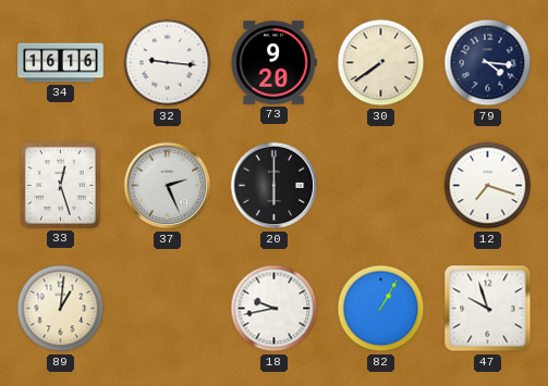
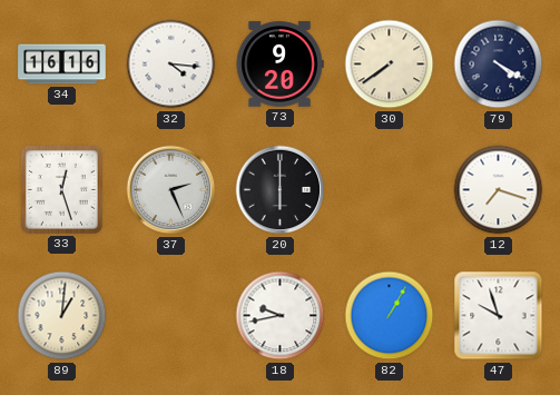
32: 9:16 -> 4:16
79: 4:16 -> 4:20
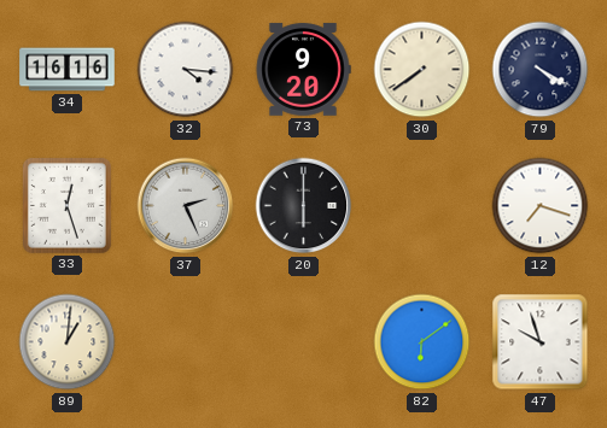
18: 9:43 -> none
82: 1:05 -> 6:09
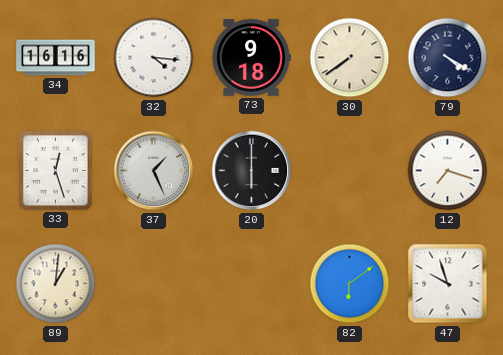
73: 9:20 -> 9:18
37: 2:26 -> 1:26
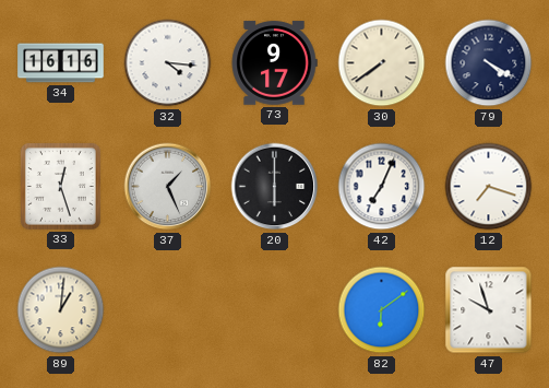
73: 9:18 -> 9:17
42: none -> 7:04
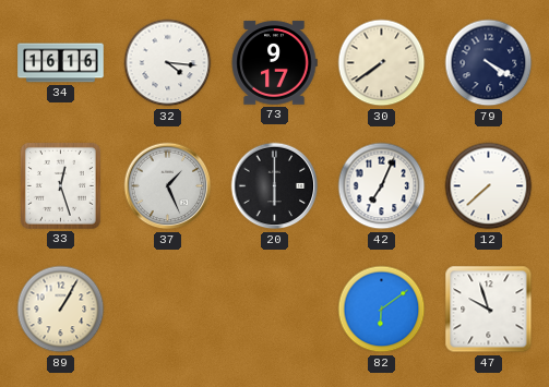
12: 7:18 -> 7:38
89: 1:01 -> 1:05
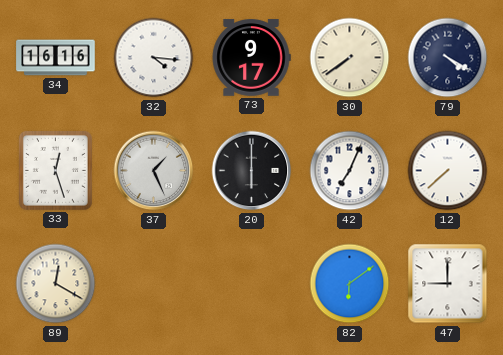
89: 1:05 -> 12:20
47: 9:57 -> 9:00
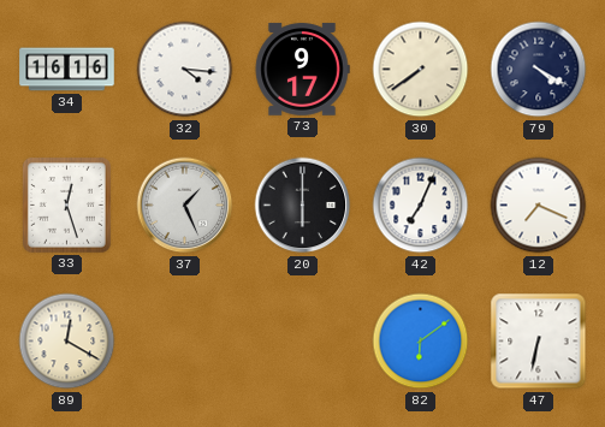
12: 7:38 -> 7:19
47: 9:00 -> 6:32
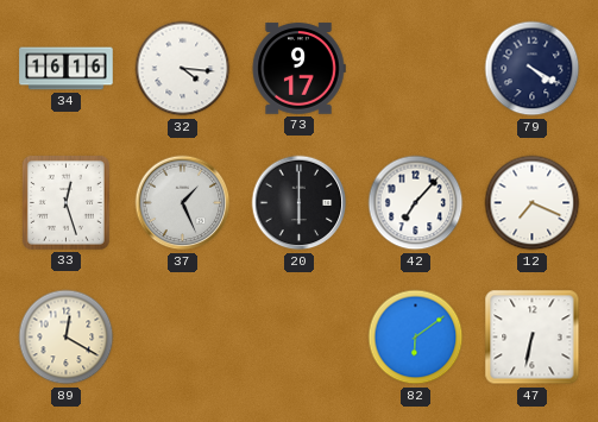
30: 7:39 -> none
42: 7:04 -> 7:07
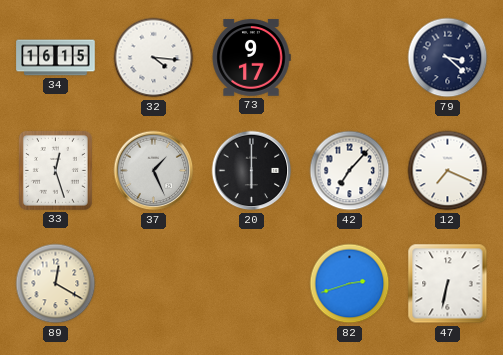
34: 16:16 -> 16:15
79: 4:20 -> 3:22
82: 6:09 -> 2:42
